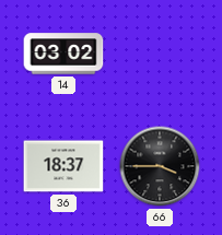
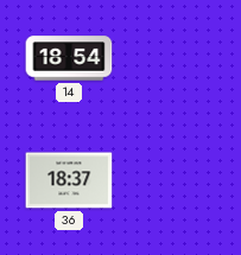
14: 03:02 -> 18:54
66: 3:45 -> none
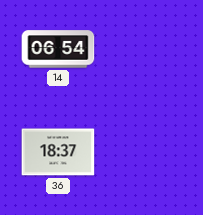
14: 18:54 -> 06:54
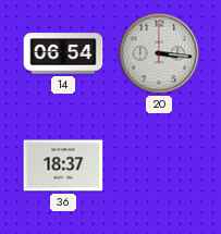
20: none -> 3:16
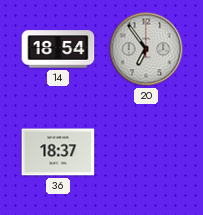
14: 06:54 -> 18:54
20: 3:16 -> 6:54
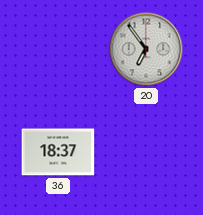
14: 18:54 -> none
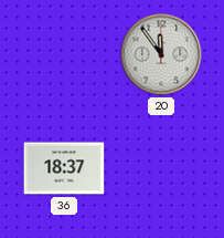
20: 6:54 -> 11:54
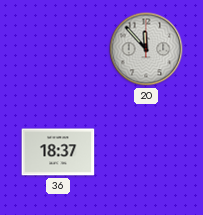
20: 11:54 -> 11:53
